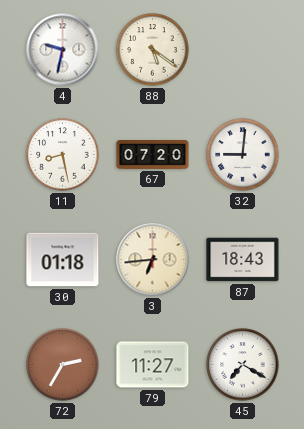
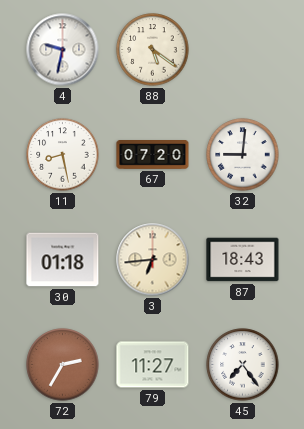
45: 7:20 -> 7:24
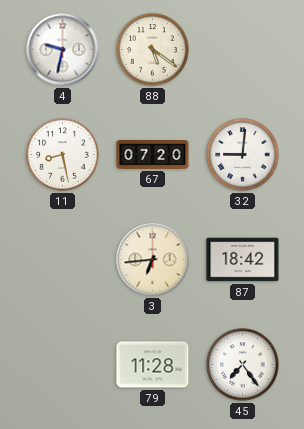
30: 01:18 -> none
87: 18:43 -> 18:42
72: 2:35 -> none
79: 11:27 -> 11:28
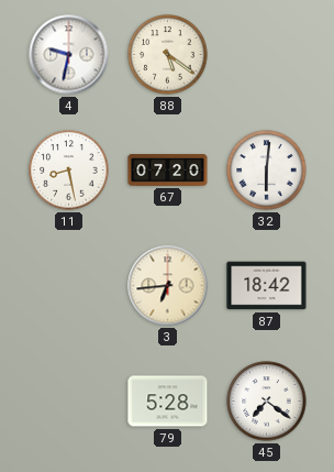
32: 9:01 -> 6:01
79: 11:28 -> 5:28
45: 7:24 -> 7:21
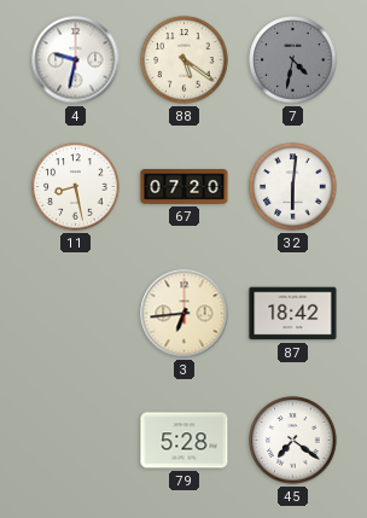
7: none -> 4:32
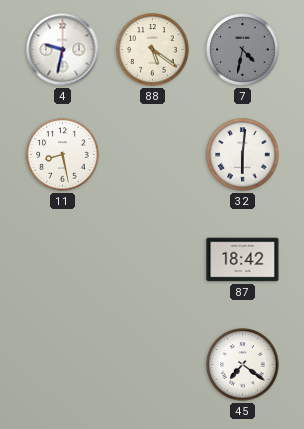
67: 07:20 -> none
3: 6:44 -> none
79: 5:28 -> none
